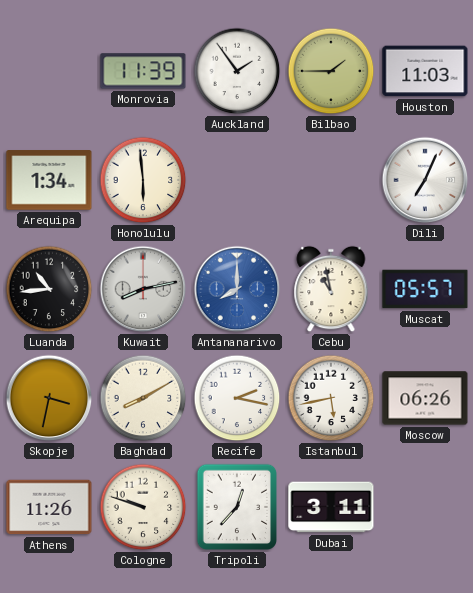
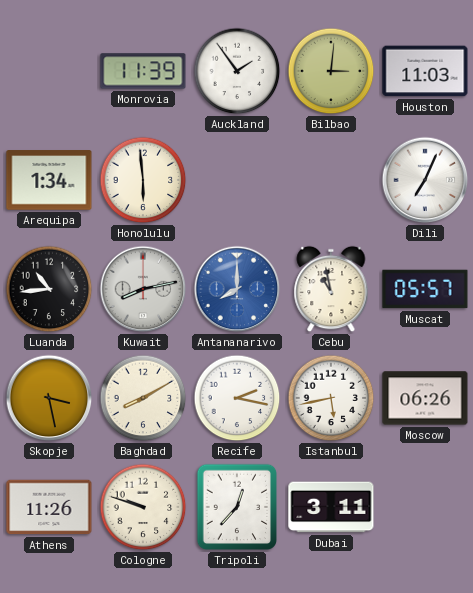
Bilbao: 1:45 -> 3:01
Skopje: 3:32 -> 3:28
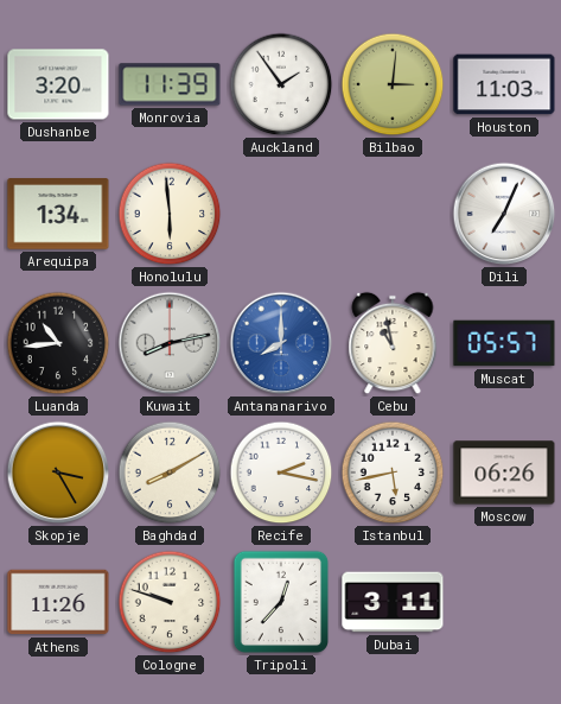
Dushanbe: none -> 3:20
Skopje: 3:28 -> 3:25
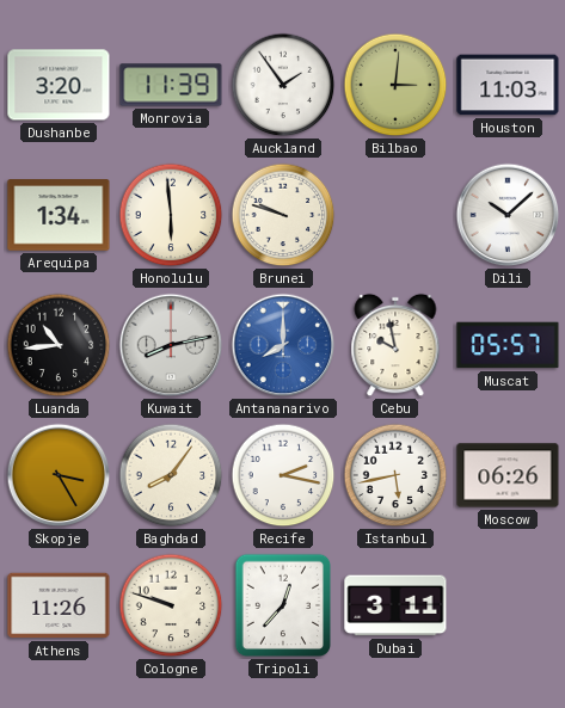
Brunei: none -> 9:48
Dili: 7:04 -> 10:08
Cebu: 10:58 -> 9:58
Baghdad: 8:10 -> 8:06
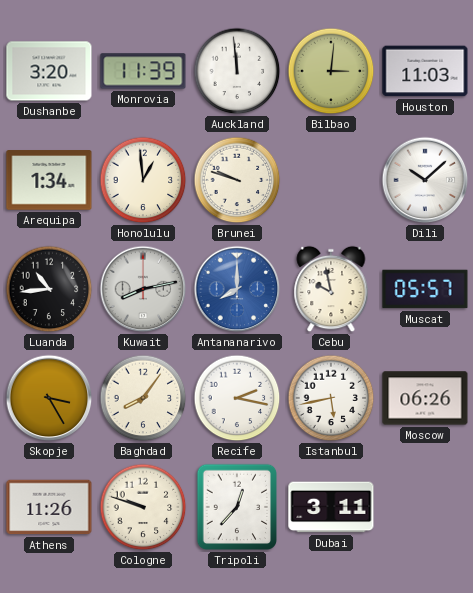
Auckland: 1:54 -> 11:59
Honolulu: 5:59 -> 12:59
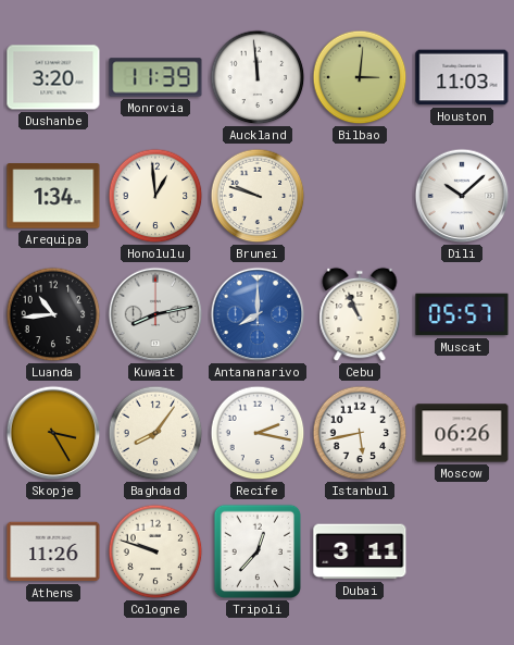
Cebu: 9:58 -> 10:56
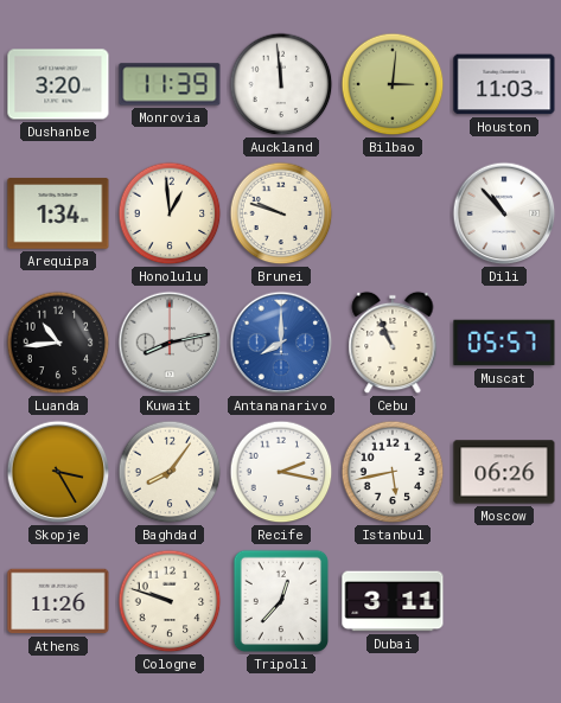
Dili: 10:08 -> 10:53
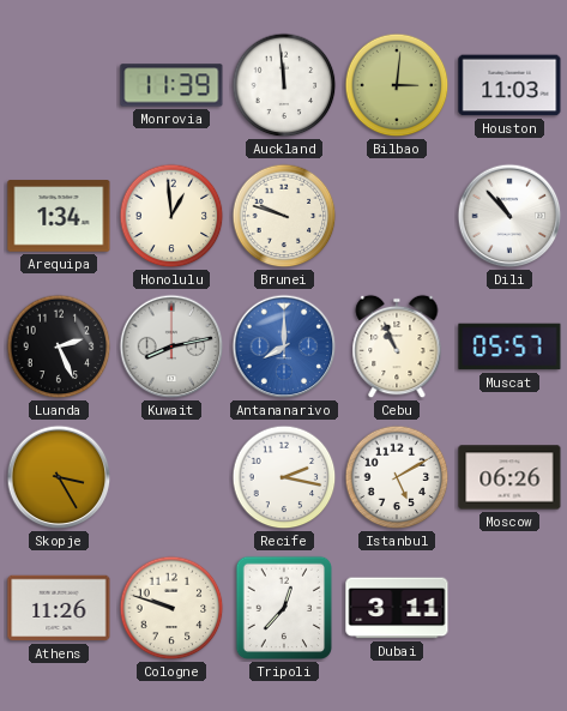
Dushanbe: 3:20 -> none
Luanda: 10:44 -> 2:26
Baghdad: 8:06 -> none
Istanbul: 5:43 -> 5:10
